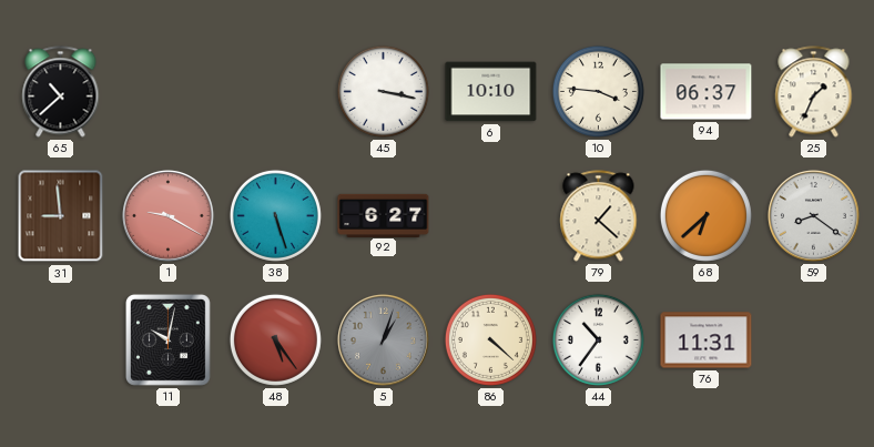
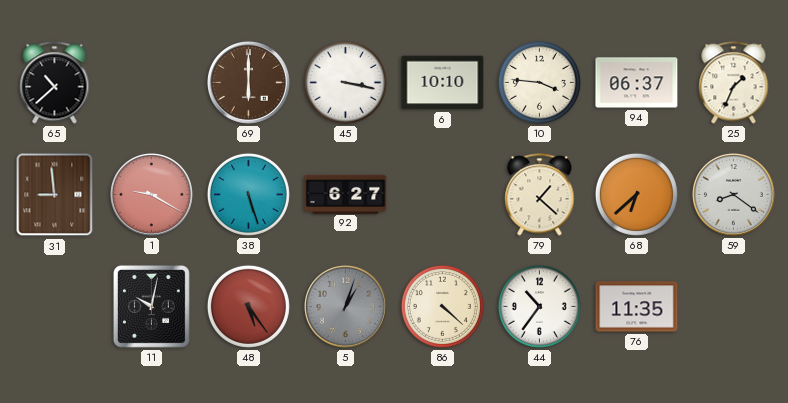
69: none -> 6:00
76: 11:31 -> 11:35
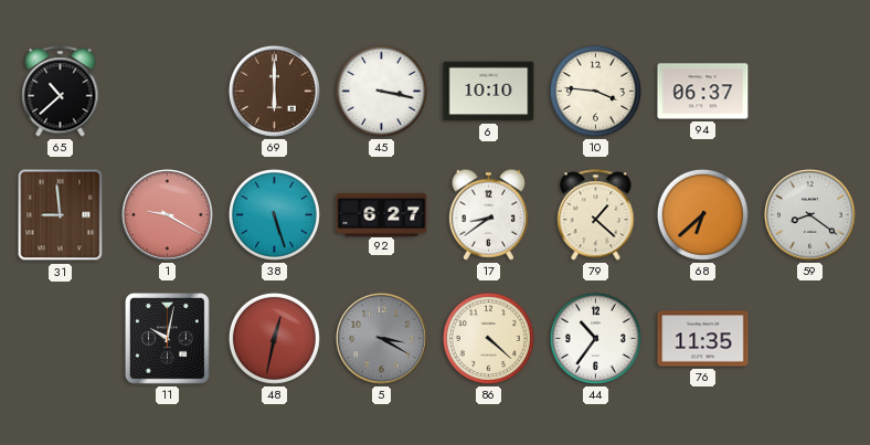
25: 1:34 -> none
17: none -> 8:39
48: 5:24 -> 12:32
5: 1:03 -> 3:20
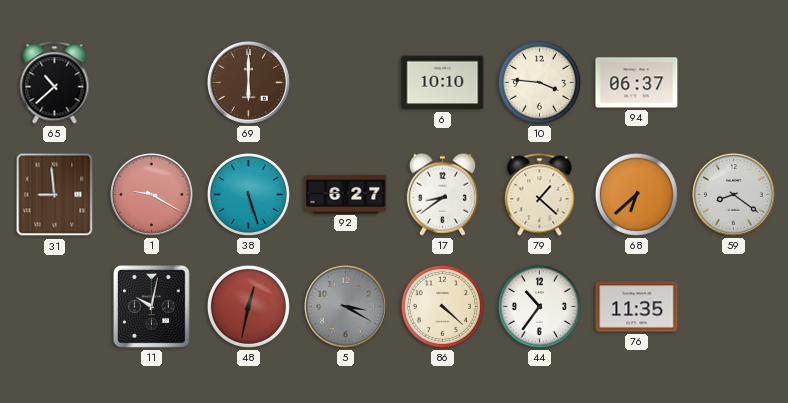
45: 3:17 -> none
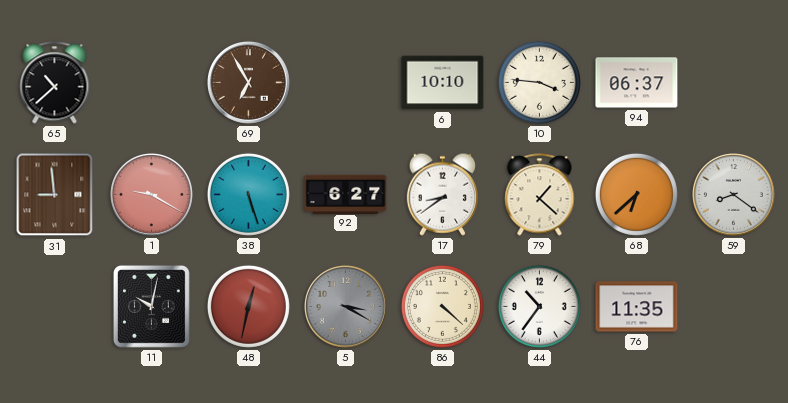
69: 6:00 -> 6:55
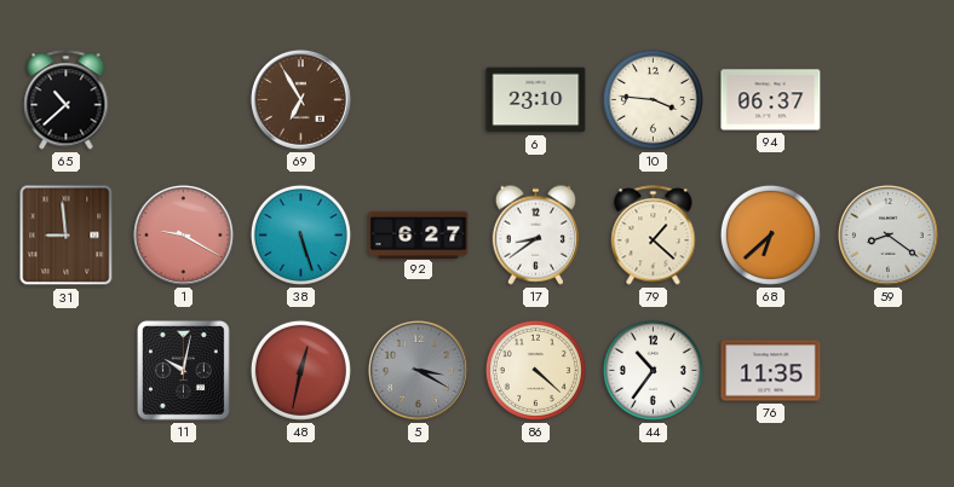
6: 10:10 -> 23:10
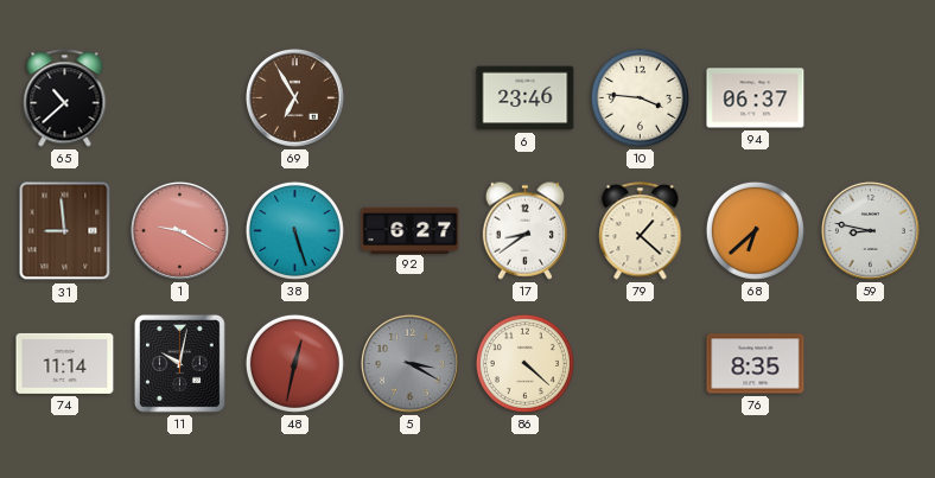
6: 23:10 -> 23:46
59: 8:21 -> 8:47
74: none -> 11:14
44: 10:36 -> none
76: 11:35 -> 8:35
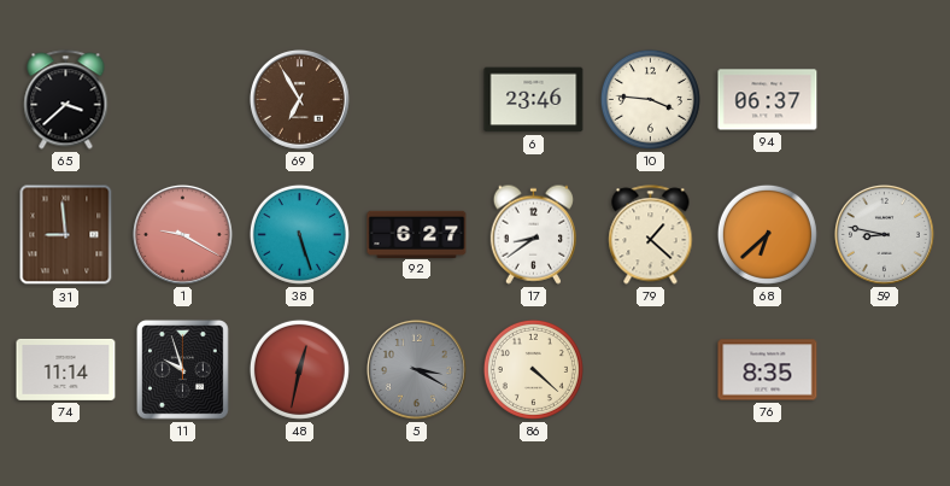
65: 10:38 -> 3:38
11: 10:02 -> 9:57
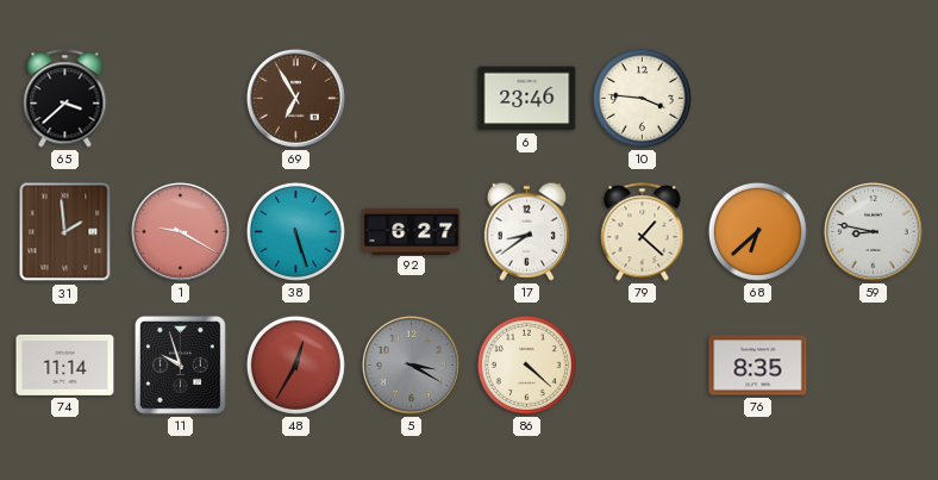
94: 06:37 -> none
31: 8:59 -> 1:59
48: 12:32 -> 12:35
